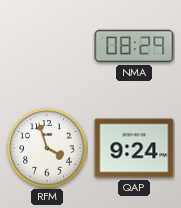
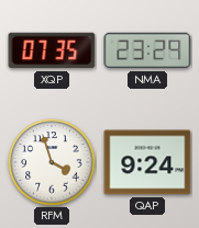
XQP: none -> 07:35
NMA: 08:29 -> 23:29
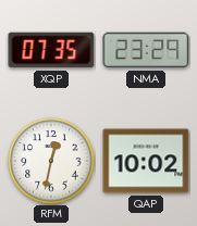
RFM: 3:57 -> 12:32
QAP: 9:24 -> 10:02
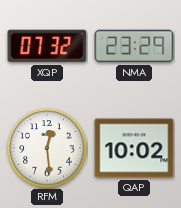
XQP: 07:35 -> 07:32
RFM: 12:32 -> 12:29
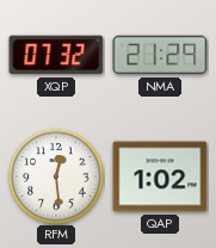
NMA: 23:29 -> 21:29
QAP: 10:02 -> 1:02
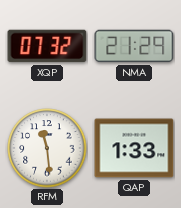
RFM: 12:29 -> 11:29
QAP: 1:02 -> 1:33
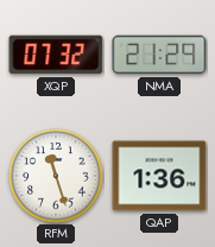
RFM: 11:29 -> 11:27
QAP: 1:33 -> 1:36
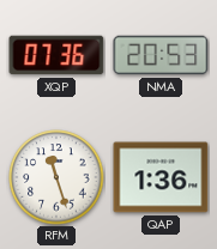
XQP: 07:32 -> 07:36
NMA: 21:29 -> 20:53
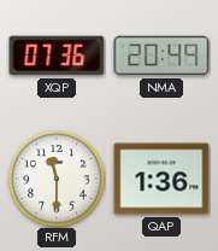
NMA: 20:53 -> 20:49
RFM: 11:27 -> 11:30
